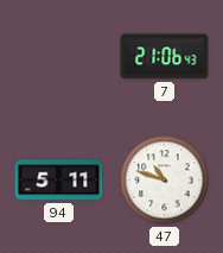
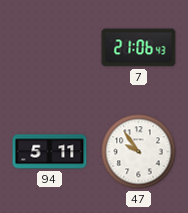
47: 10:48 -> 9:54
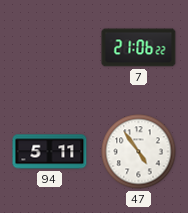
7: 21:06:43 -> 21:06:22
47: 9:54 -> 4:54
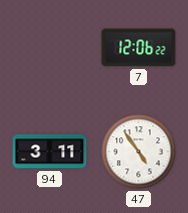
7: 21:06 -> 12:06
94: 5:11 -> 3:11
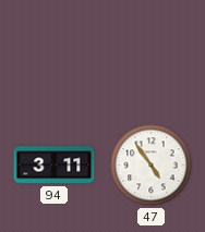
7: 12:06 -> none
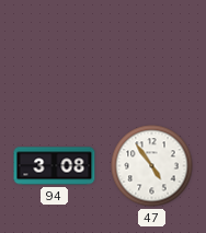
94: 3:11 -> 3:08
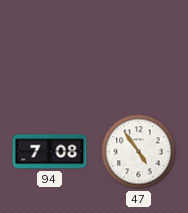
94: 3:08 -> 7:08
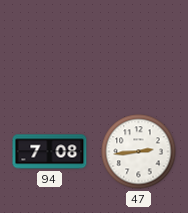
47: 4:54 -> 2:44
